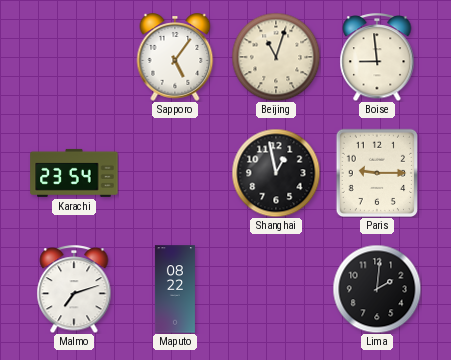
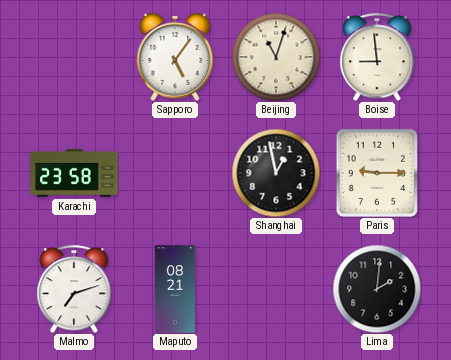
Karachi: 23:54 -> 23:58
Maputo: 08:22 -> 08:21
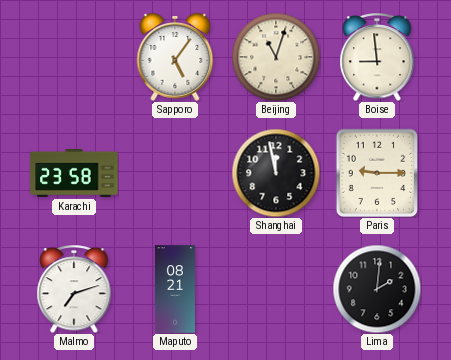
Shanghai: 12:58 -> 11:58
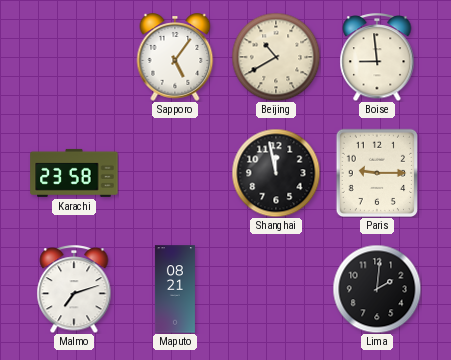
Beijing: 11:03 -> 10:40
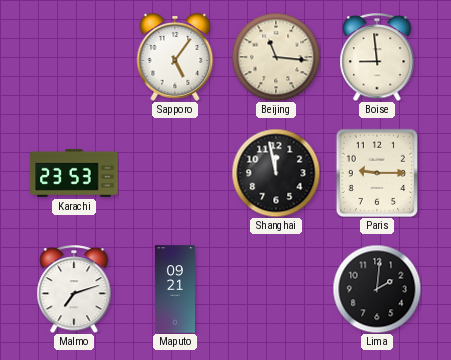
Beijing: 10:40 -> 11:16
Karachi: 23:58 -> 23:53
Maputo: 08:21 -> 09:21
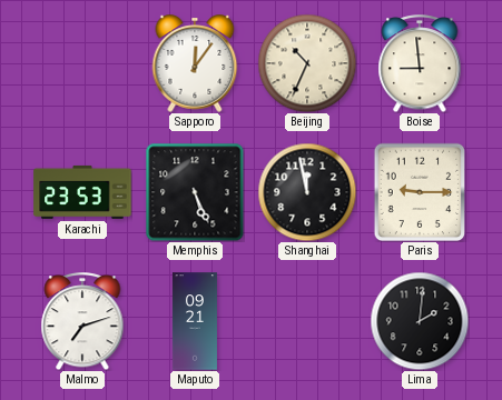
Sapporo: 5:06 -> 12:06
Beijing: 11:16 -> 10:34
Memphis: none -> 5:26
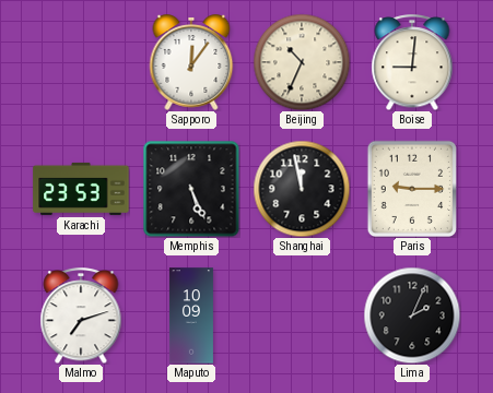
Boise: 8:59 -> 9:01
Maputo: 09:21 -> 10:09
Lima: 2:01 -> 2:04
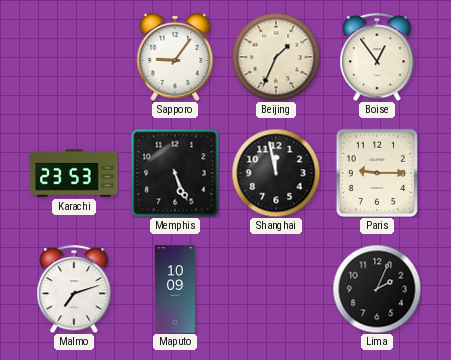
Sapporo: 12:06 -> 9:06
Beijing: 10:34 -> 1:34
Boise: 9:01 -> 12:54
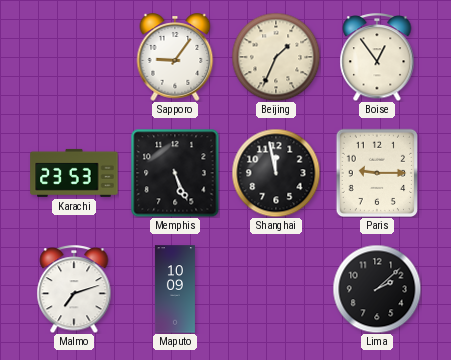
Lima: 2:04 -> 2:08
